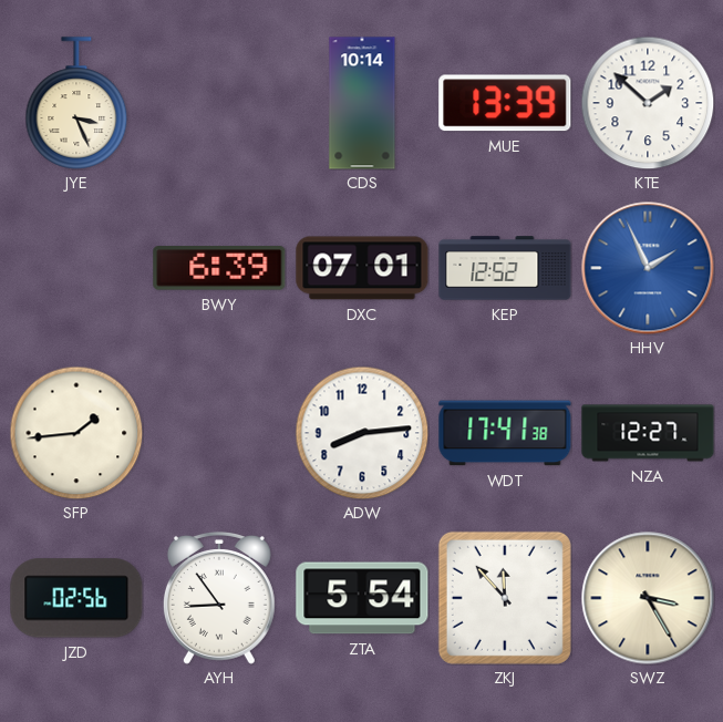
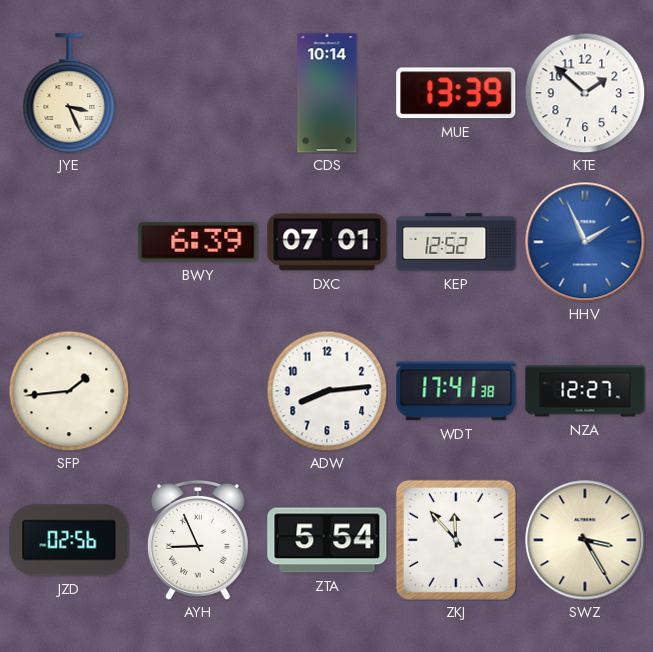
AYH: 8:54 -> 8:56
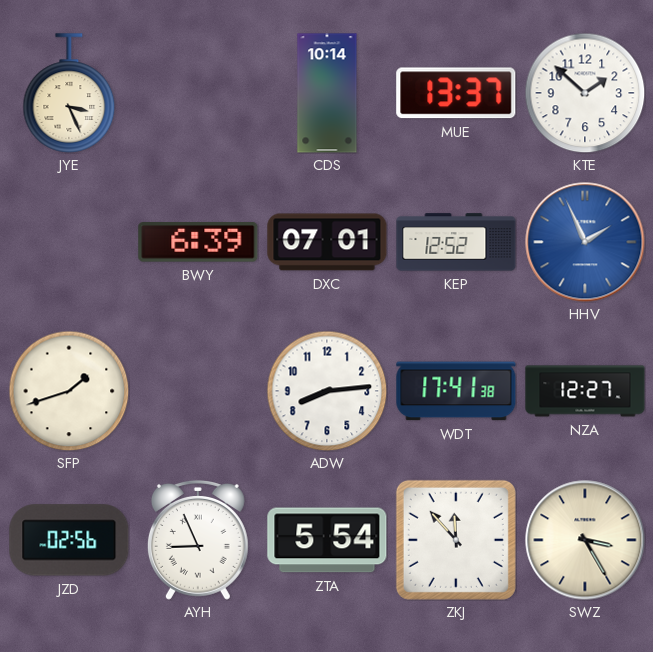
MUE: 13:39 -> 13:37
SFP: 1:44 -> 1:42
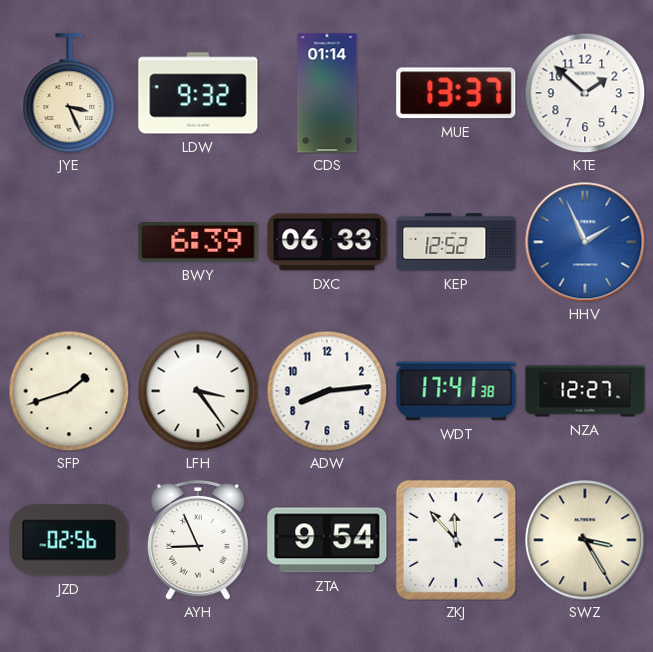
LDW: none -> 9:32
CDS: 10:14 -> 01:14
DXC: 07:01 -> 06:33
LFH: none -> 3:24
ZTA: 5:54 -> 9:54
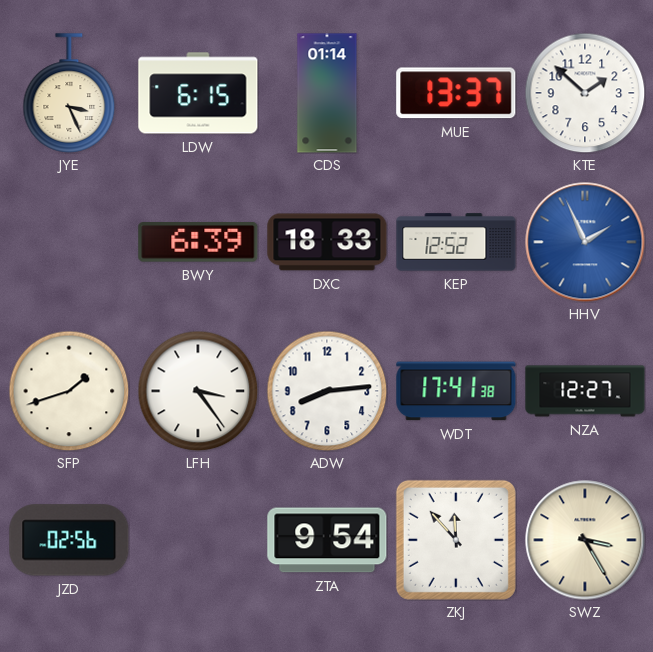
LDW: 9:32 -> 6:15
DXC: 06:33 -> 18:33
AYH: 8:56 -> none
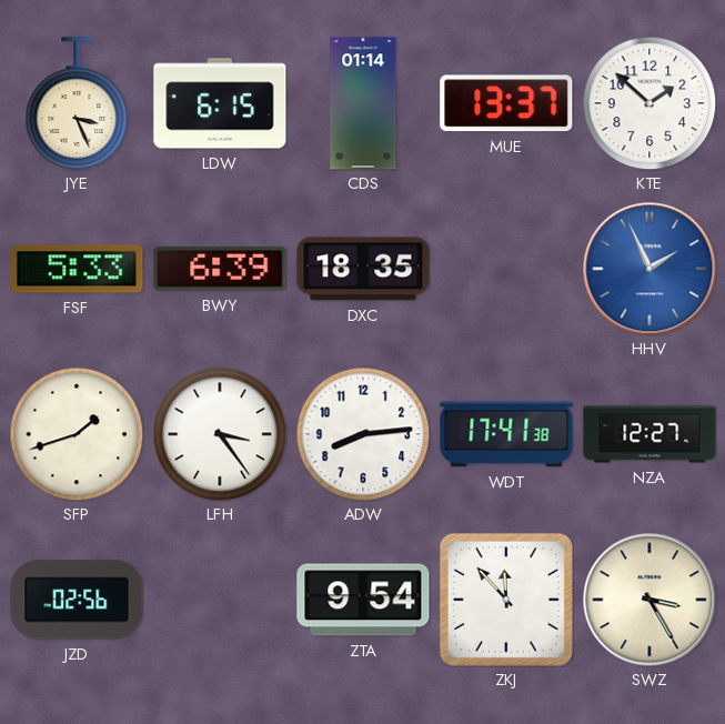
FSF: none -> 5:33
DXC: 18:33 -> 18:35
KEP: 12:52 -> none
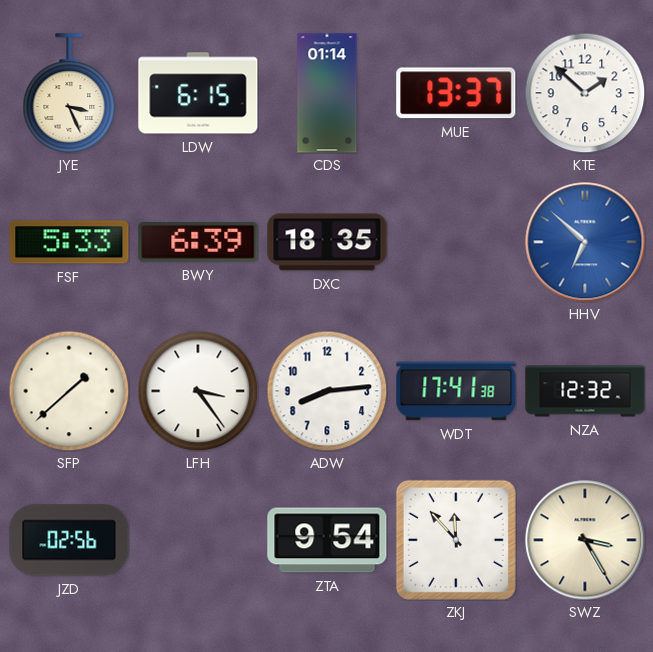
HHV: 1:56 -> 6:52
SFP: 1:42 -> 1:38
NZA: 12:27 -> 12:32
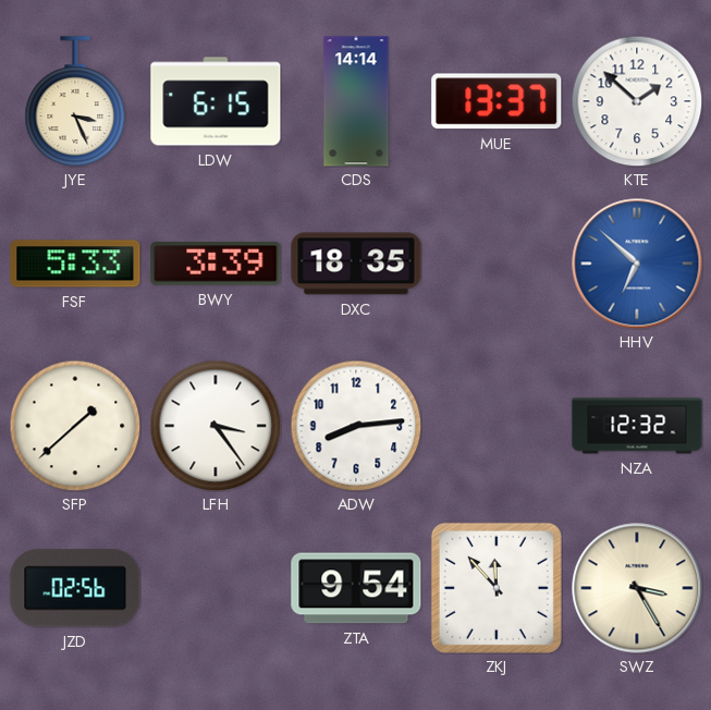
CDS: 01:14 -> 14:14
BWY: 6:39 -> 3:39
WDT: 17:41 -> none
